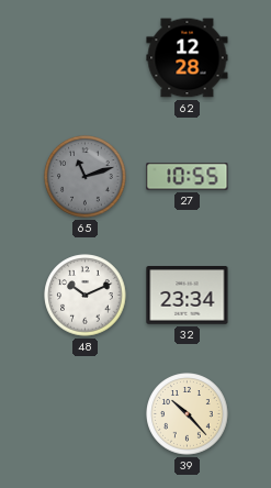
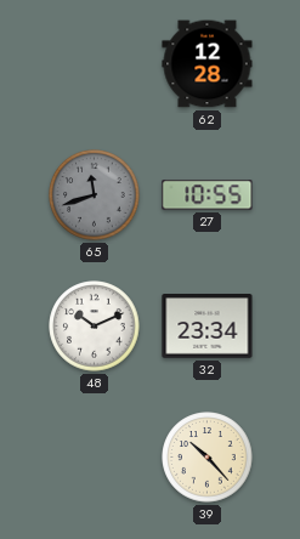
65: 11:12 -> 11:42
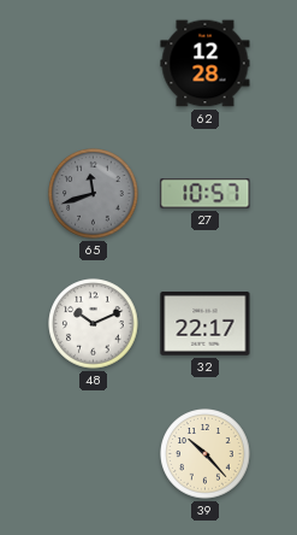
27: 10:55 -> 10:57
32: 23:34 -> 22:17
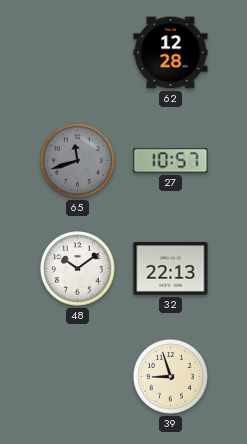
48: 10:11 -> 10:09
32: 22:17 -> 22:13
39: 10:23 -> 8:57
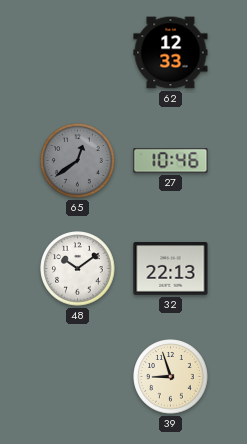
62: 12:28 -> 12:33
65: 11:42 -> 12:39
27: 10:57 -> 10:46
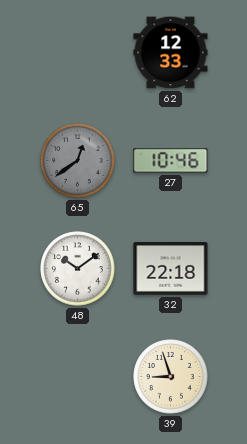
32: 22:13 -> 22:18
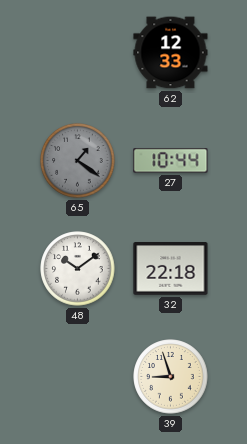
65: 12:39 -> 1:21
27: 10:46 -> 10:44
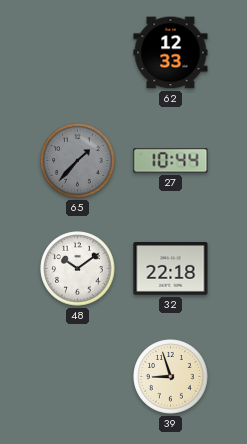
65: 1:21 -> 1:37
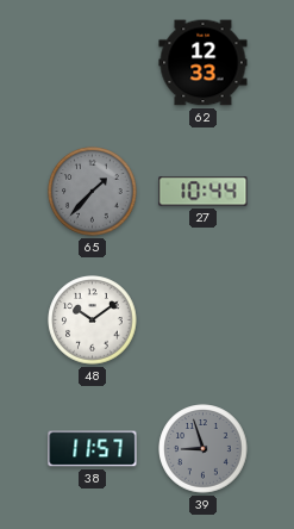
32: 22:18 -> none
38: none -> 11:57
39 dial: cream -> grey
